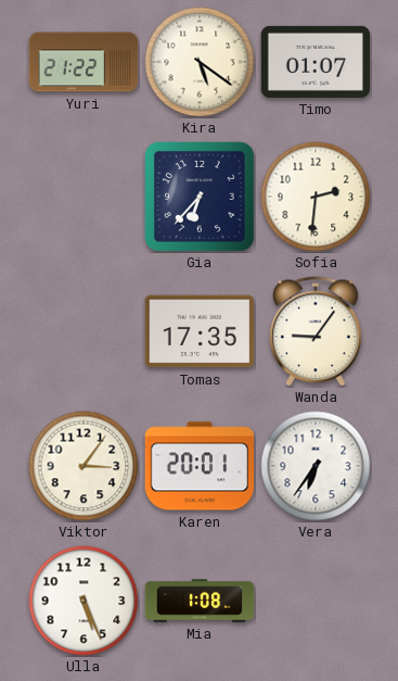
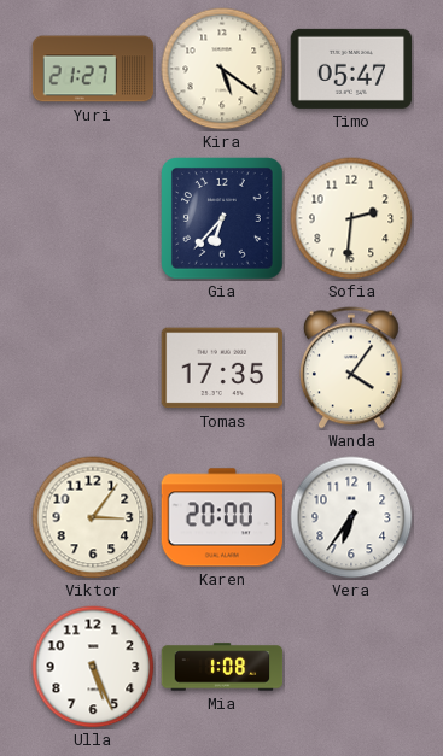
Yuri: 21:22 -> 21:27
Timo: 01:07 -> 05:47
Wanda: 9:06 -> 4:06
Karen: 20:01 -> 20:00
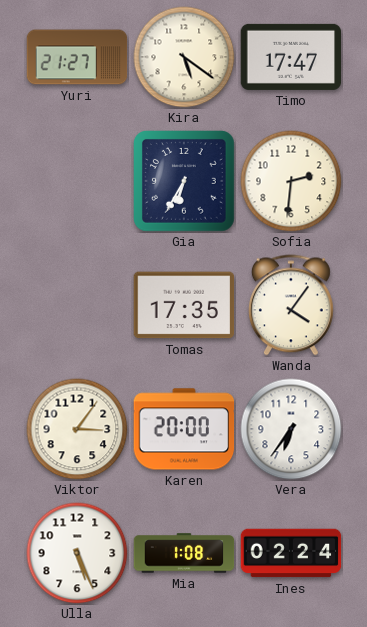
Timo: 05:47 -> 17:47
Gia: 6:37 -> 6:35
Ines: none -> 02:24
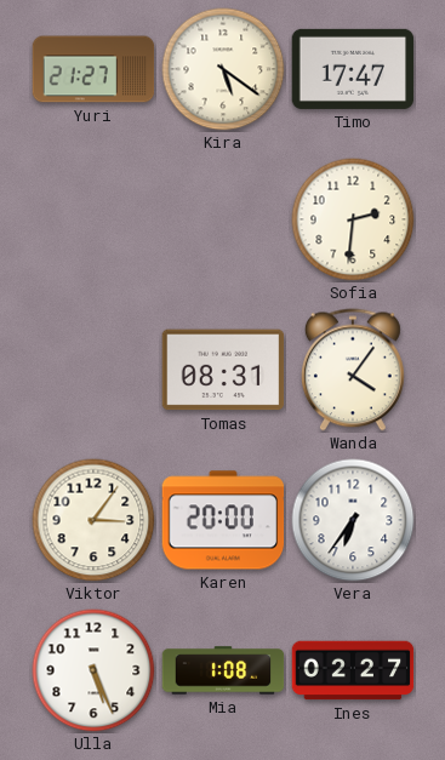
Gia: 6:35 -> none
Tomas: 17:35 -> 08:31
Ines: 02:24 -> 02:27
